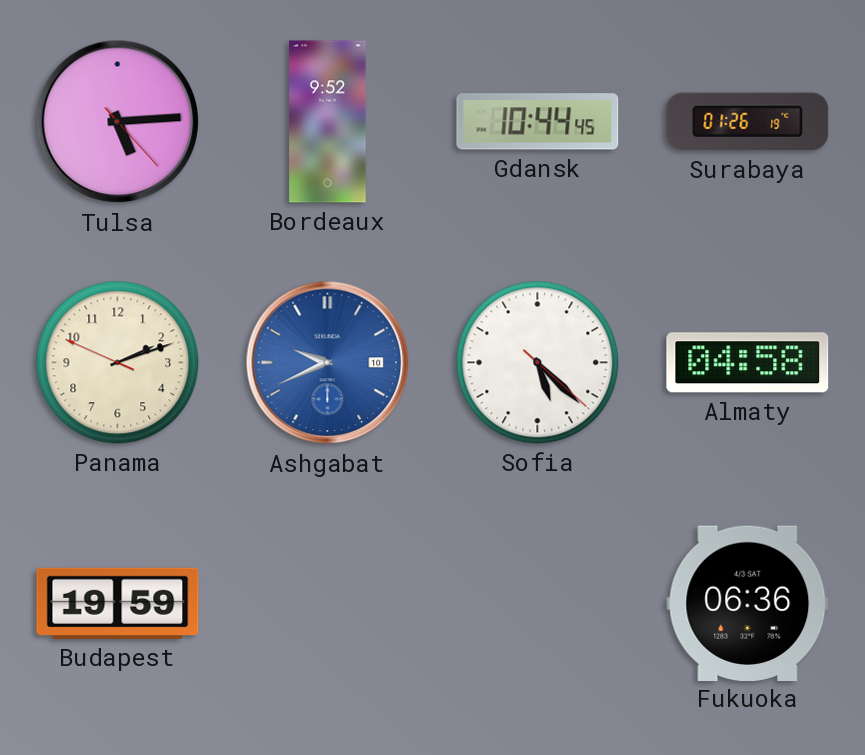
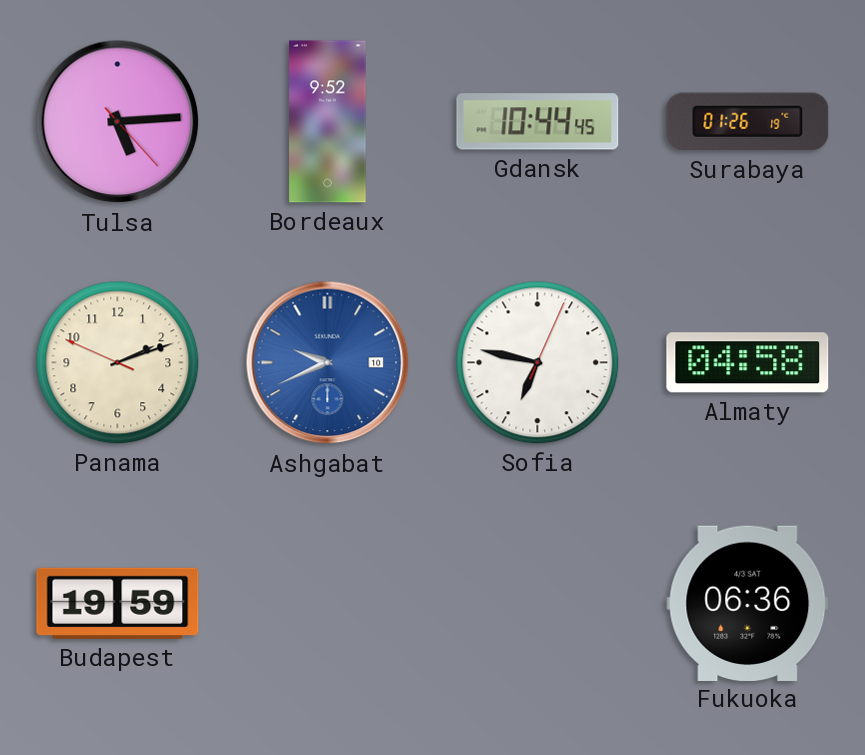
Sofia: 5:22 -> 6:47
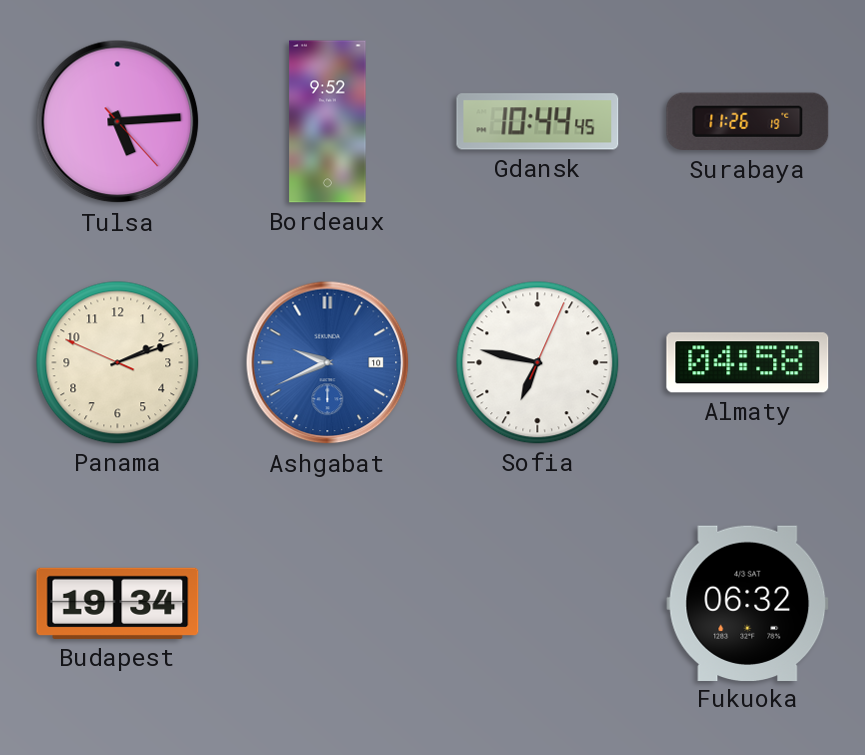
Surabaya: 01:26 -> 11:26
Budapest: 19:59 -> 19:34
Fukuoka: 06:36 -> 06:32
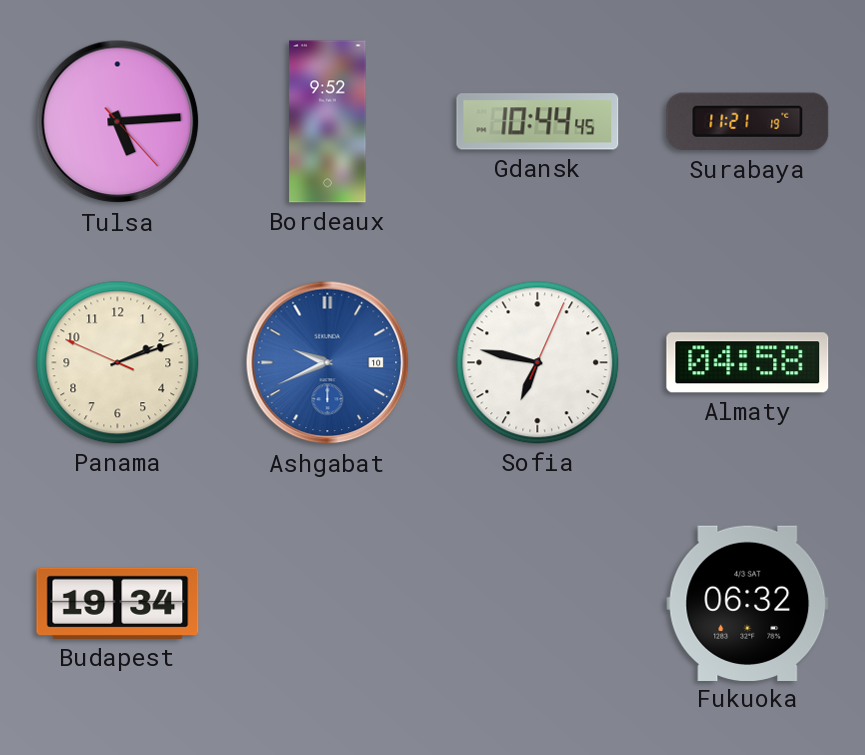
Surabaya: 11:26 -> 11:21
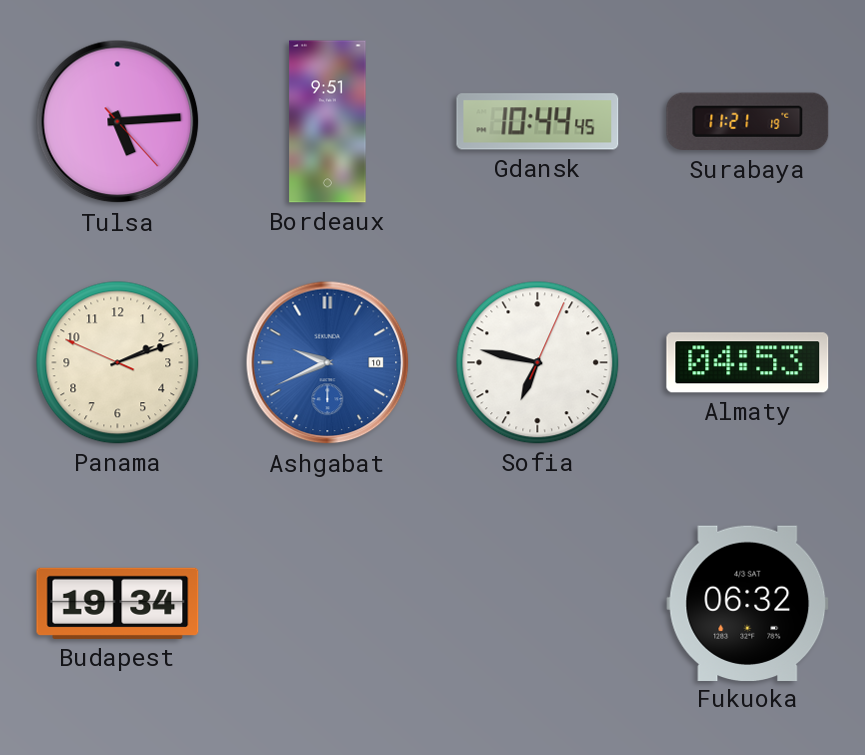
Bordeaux: 9:52 -> 9:51
Almaty: 04:58 -> 04:53
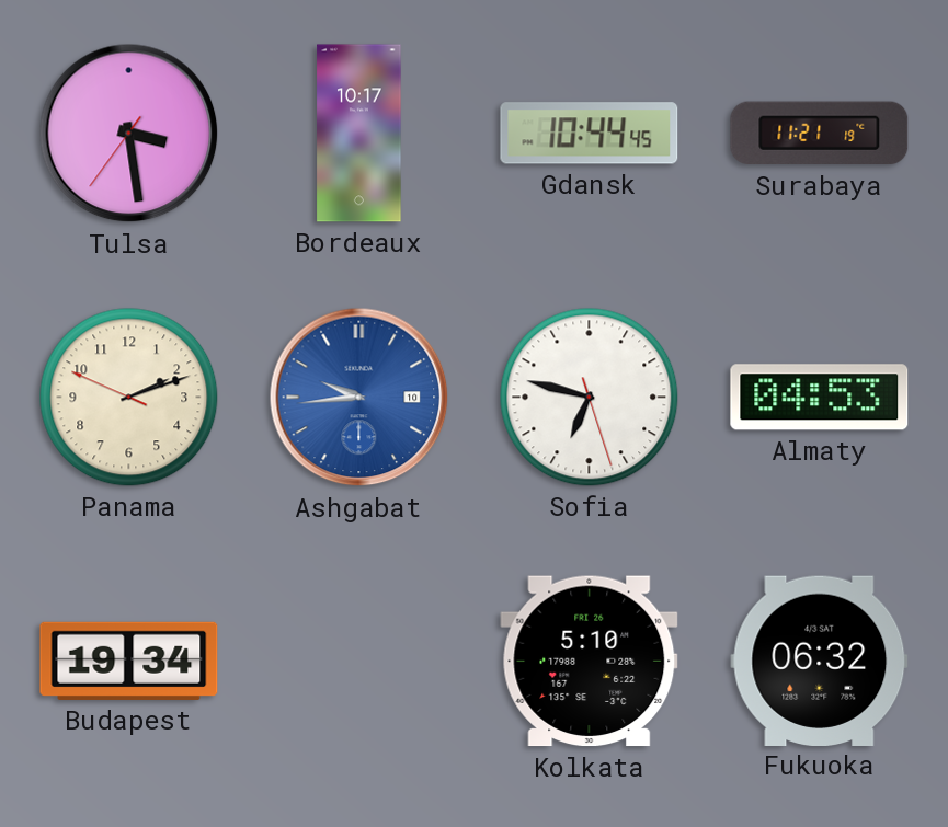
Tulsa: 5:14 -> 3:28
Bordeaux: 9:51 -> 10:17
Ashgabat: 9:41 -> 9:44
Sofia: 6:47:04 -> 6:47:27
Kolkata: none -> 5:10
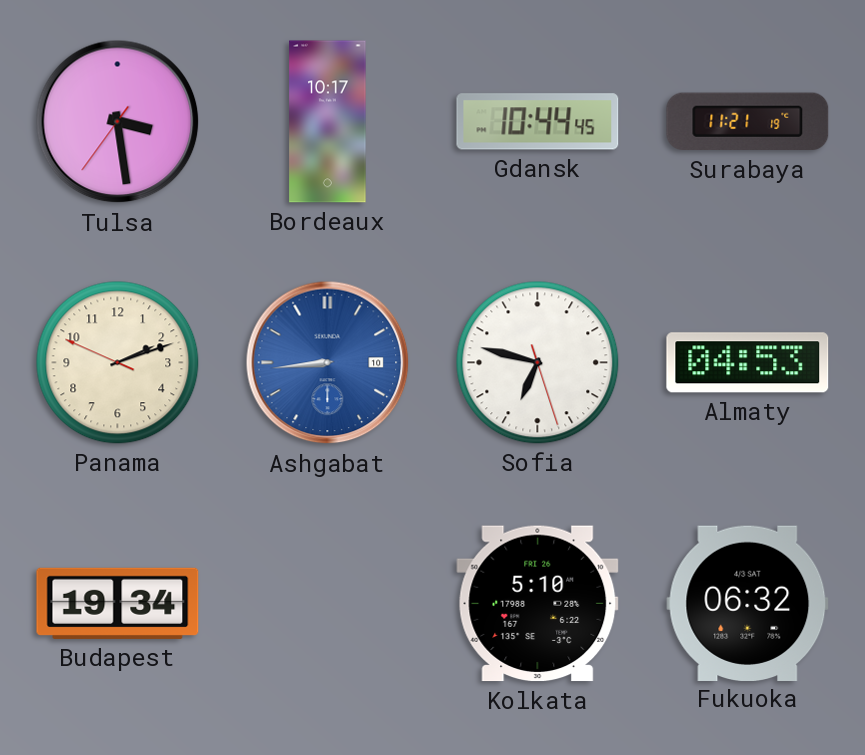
Ashgabat: 9:44 -> 8:44
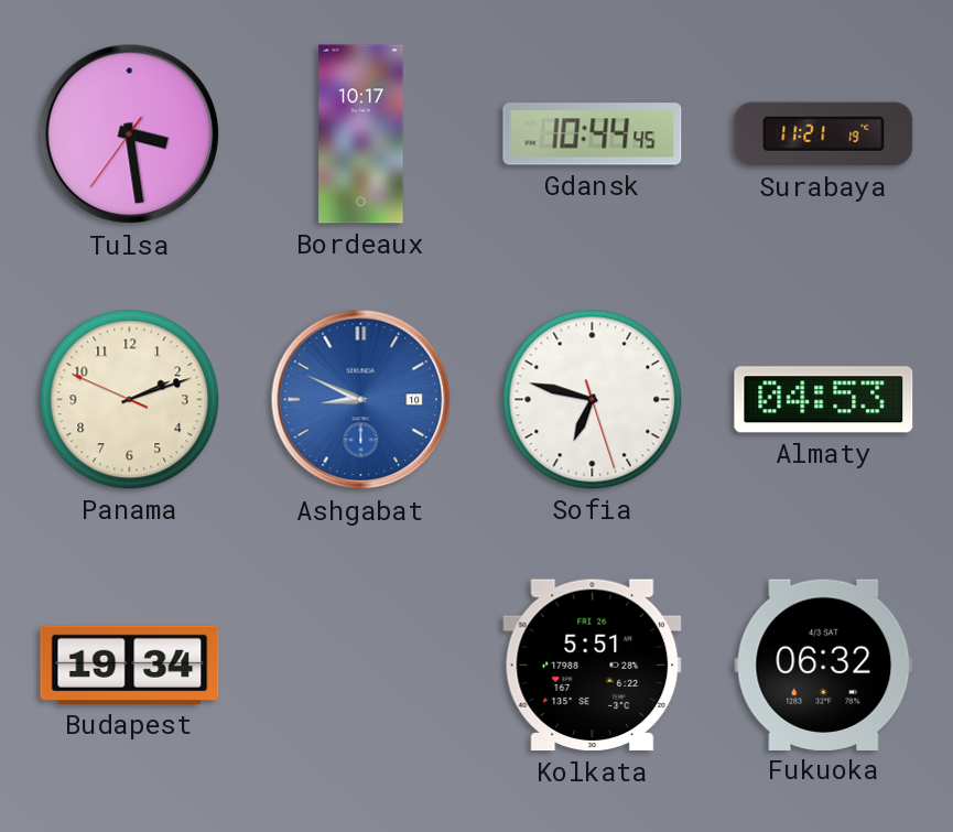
Ashgabat: 8:44 -> 8:49
Kolkata: 5:10 -> 5:51
